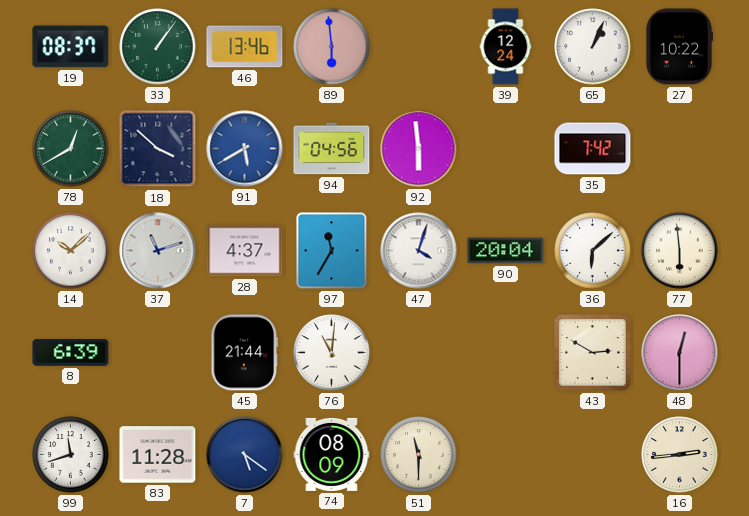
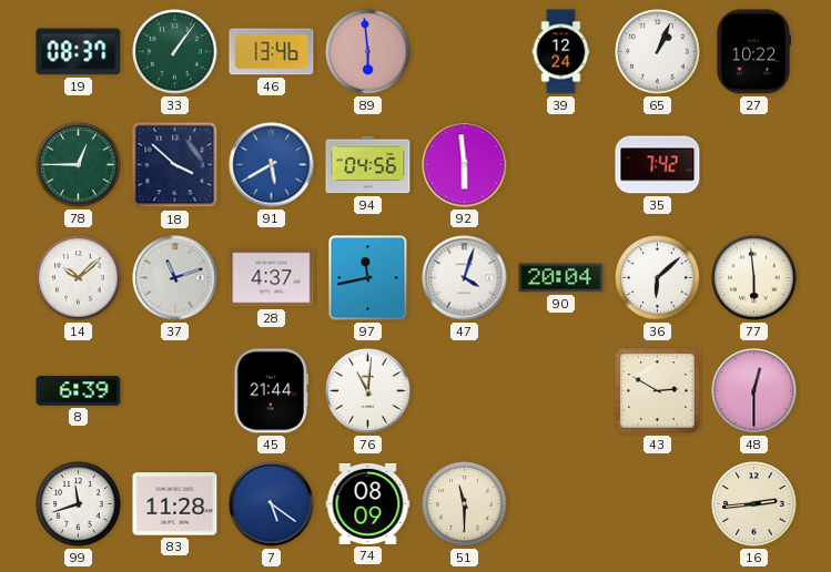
78: 12:40 -> 12:45
97: 11:35 -> 11:43
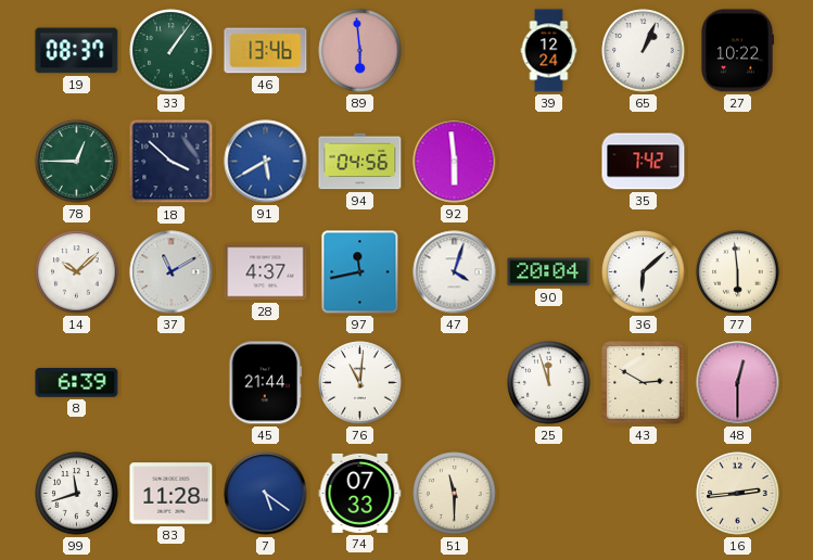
37: 11:12 -> 11:10
25: none -> 11:57
74: 08:09 -> 07:33
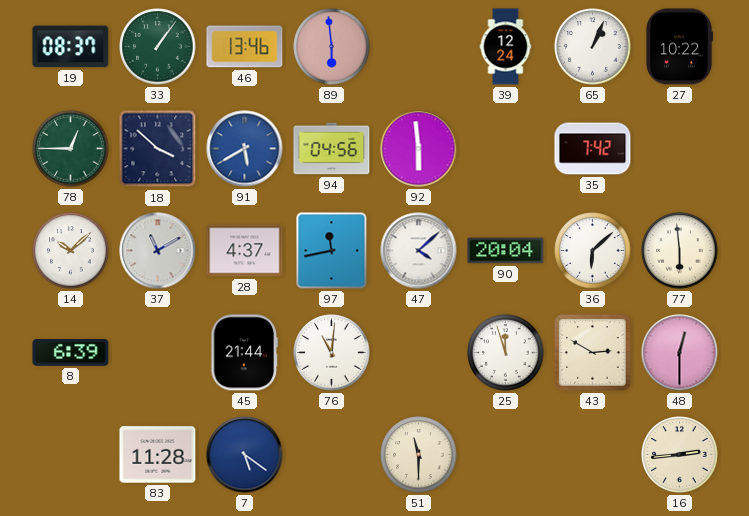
47: 4:03 -> 4:08
99: 11:42 -> none
74: 07:33 -> none
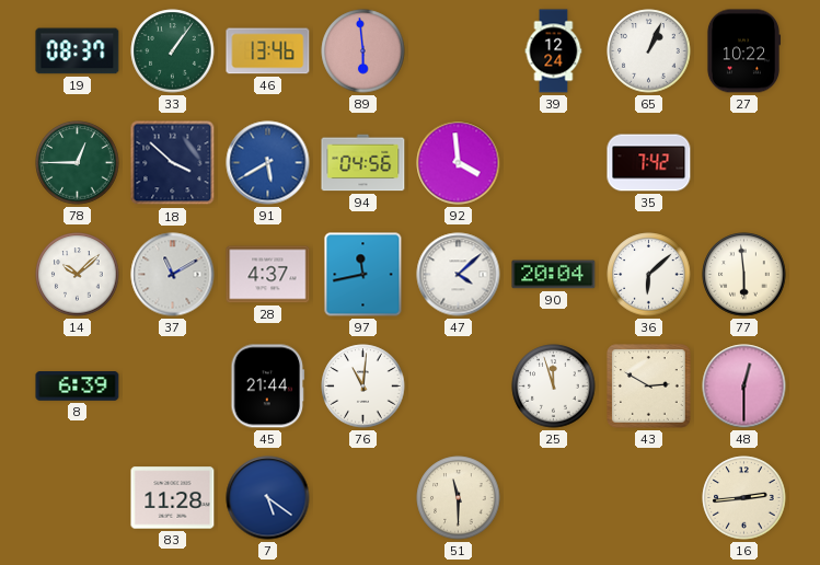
92: 5:59 -> 3:59
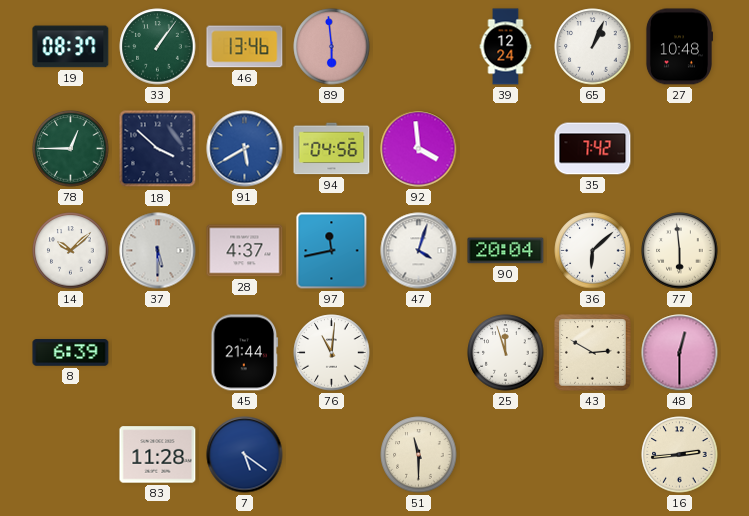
27: 10:22 -> 10:48
37: 11:10 -> 5:30
47: 4:08 -> 4:03
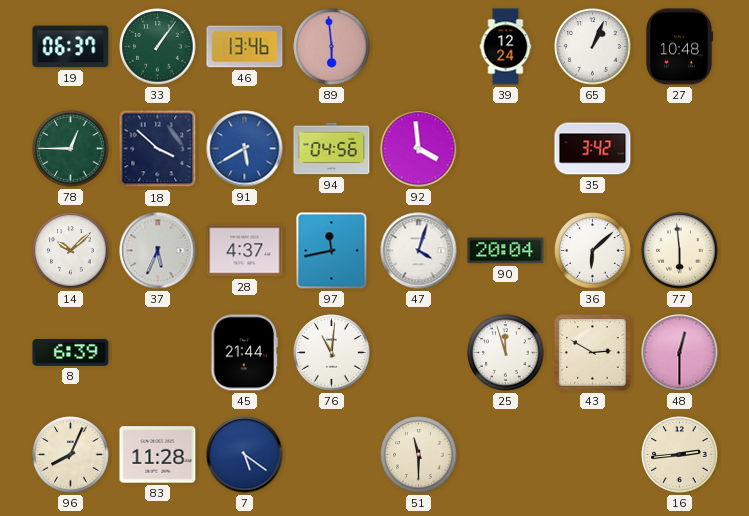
19: 08:37 -> 06:37
35: 7:42 -> 3:42
37: 5:30 -> 5:34
96: none -> 8:04
